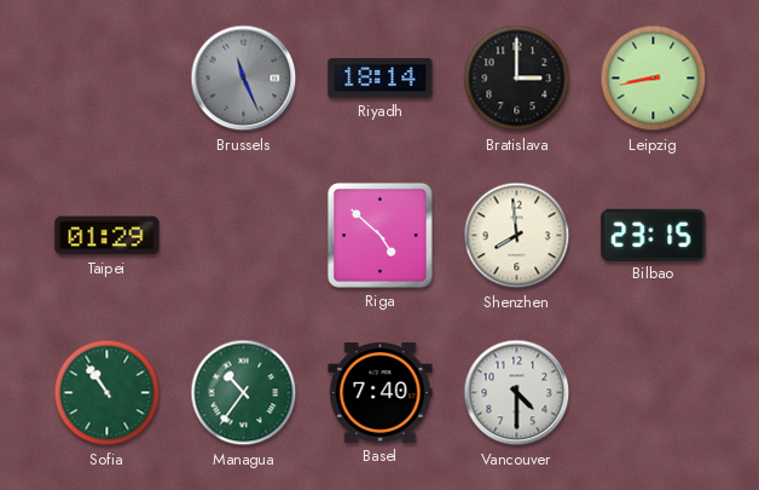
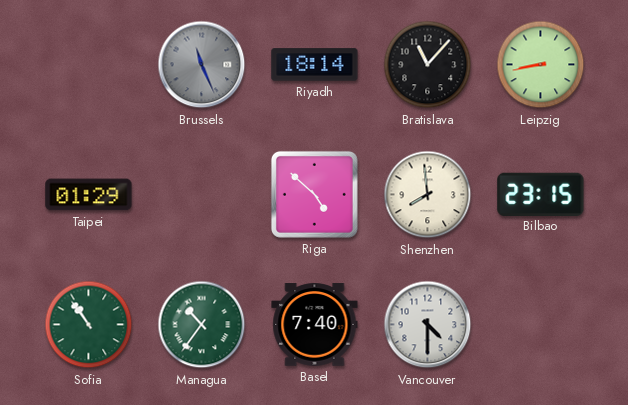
Bratislava: 3:00 -> 11:07
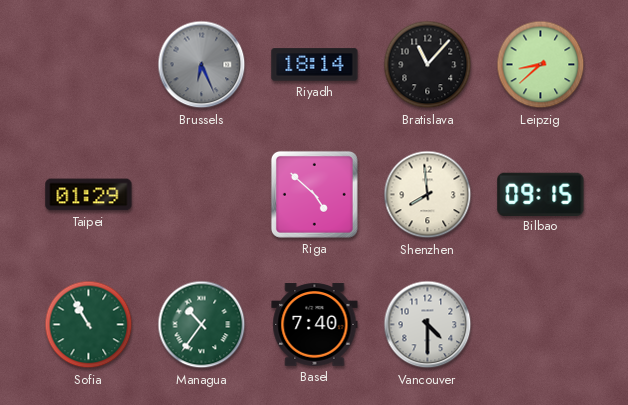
Brussels: 11:26 -> 6:26
Leipzig: 8:43 -> 8:38
Bilbao: 23:15 -> 09:15
Sofia: 10:54 -> 10:55
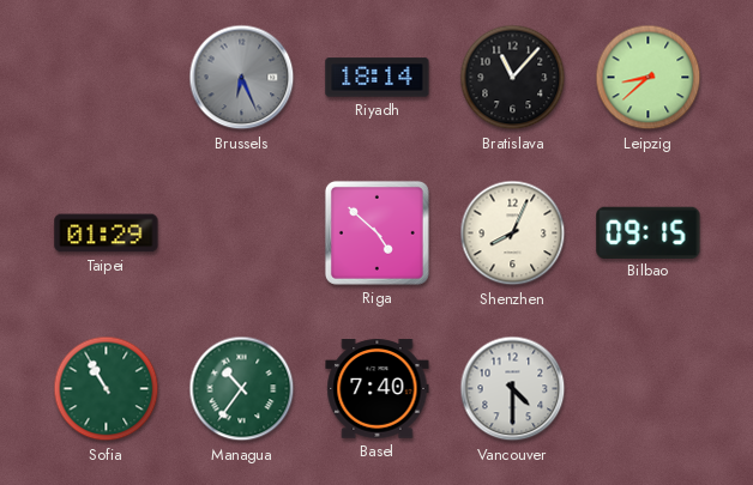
Shenzhen: 7:59 -> 8:04
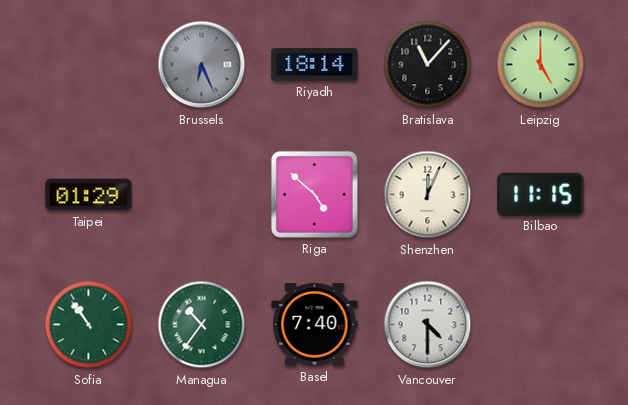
Leipzig: 8:38 -> 5:00
Shenzhen: 8:04 -> 12:04
Bilbao: 09:15 -> 11:15
Sofia: 10:55 -> 10:54
